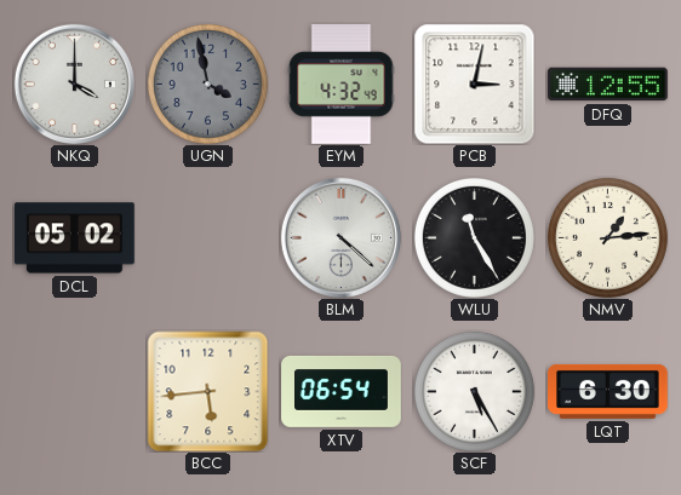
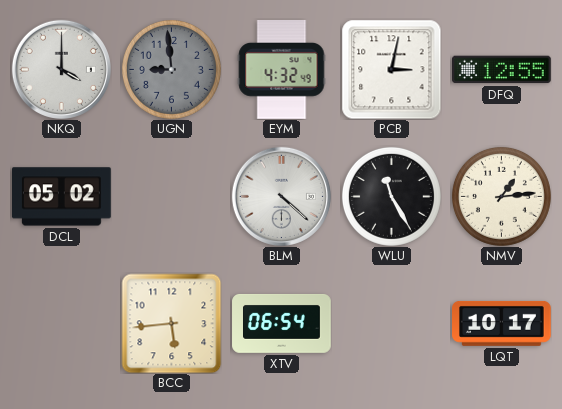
UGN: 3:58 -> 8:59
SCF: 5:25 -> none
LQT: 6:30 -> 10:17
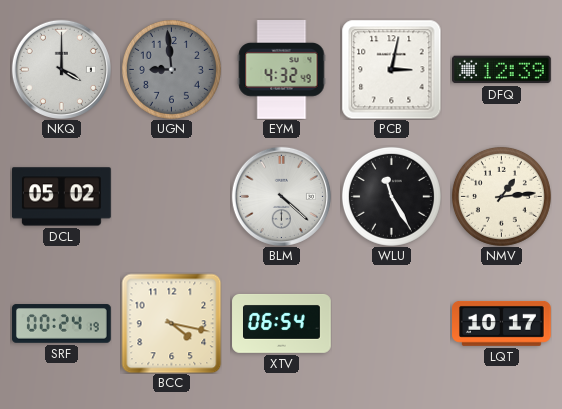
DFQ: 12:55 -> 12:39
SRF: none -> 00:24
BCC: 5:44 -> 4:17
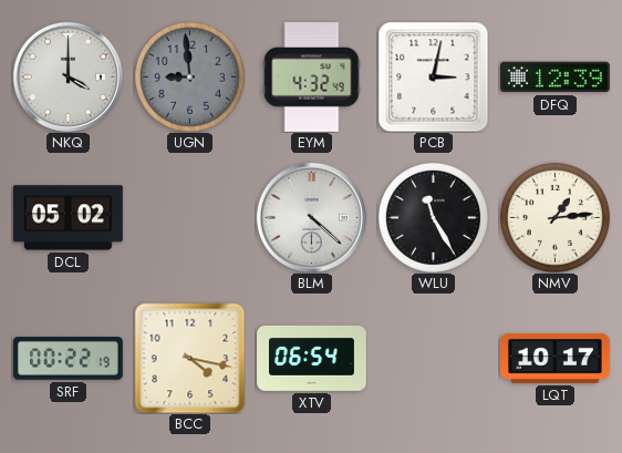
SRF: 00:24 -> 00:22
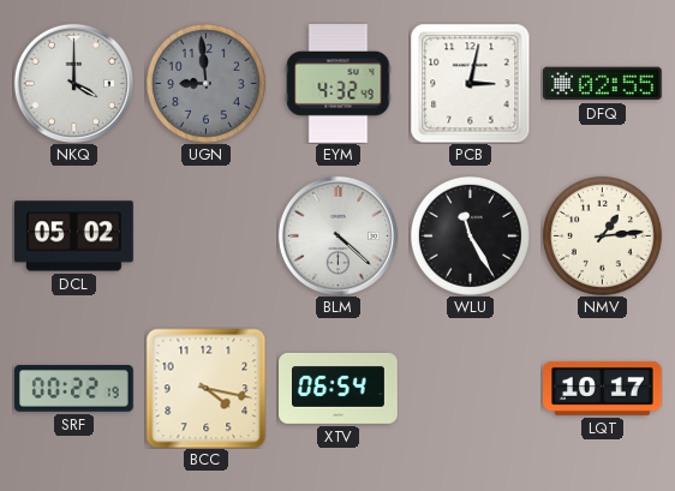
DFQ: 12:39 -> 02:55
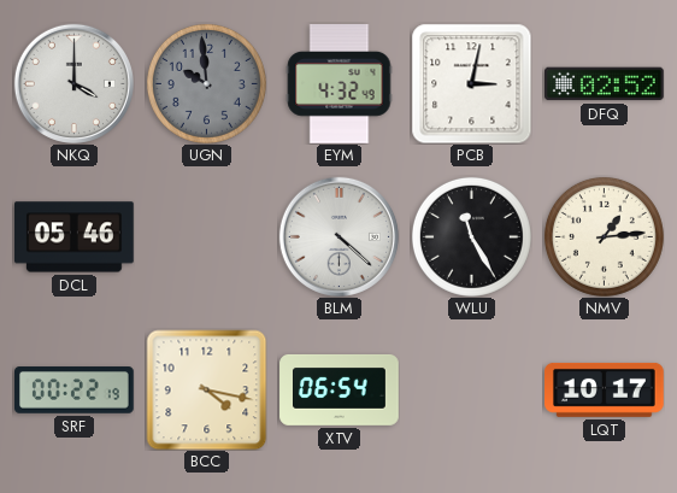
UGN: 8:59 -> 9:59
DFQ: 02:55 -> 02:52
DCL: 05:02 -> 05:46
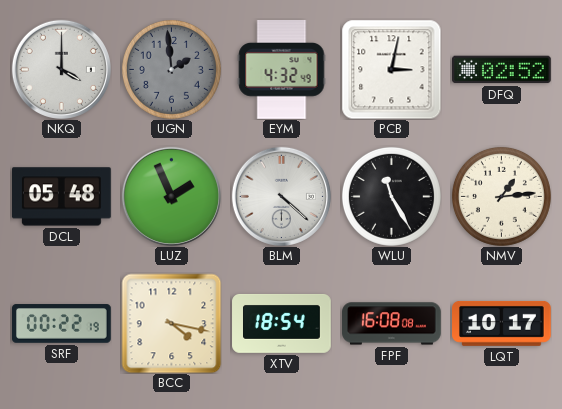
UGN: 9:59 -> 1:59
DCL: 05:46 -> 05:48
LUZ: none -> 1:56
XTV: 06:54 -> 18:54
FPF: none -> 16:08
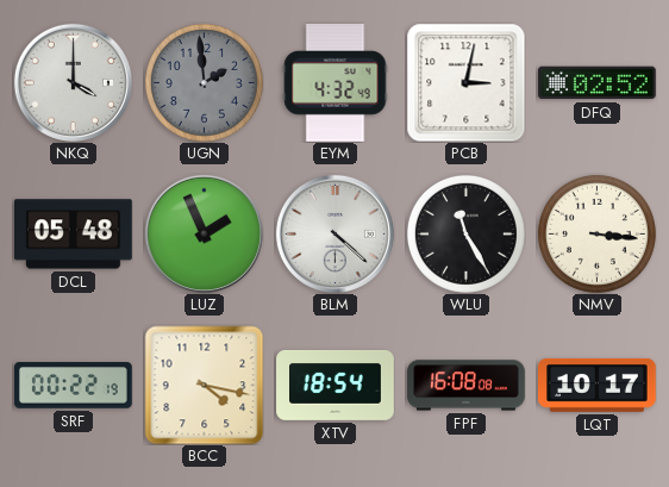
NMV: 1:14 -> 3:16
